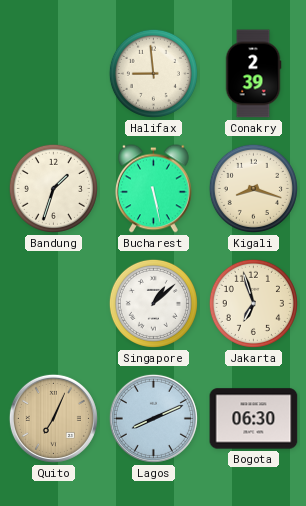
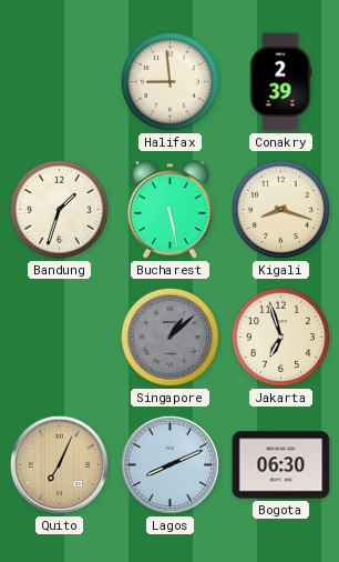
Singapore dial: white -> grey
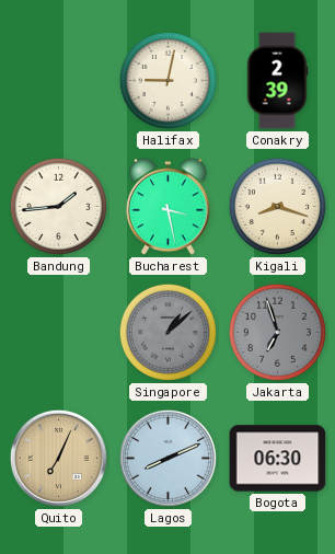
Halifax: 8:59 -> 9:02
Bandung: 1:33 -> 1:44
Bucharest: 5:28 -> 3:28
Jakarta dial: cream -> grey
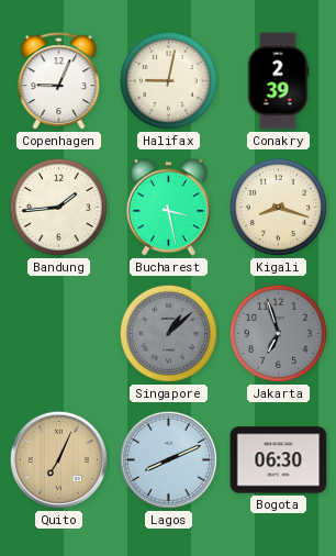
Copenhagen: none -> 9:04
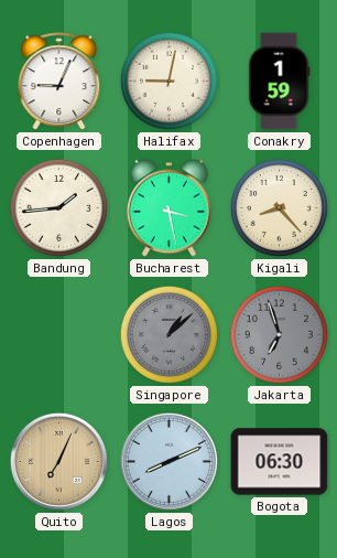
Conakry: 2:39 -> 1:59
Kigali: 8:18 -> 8:23
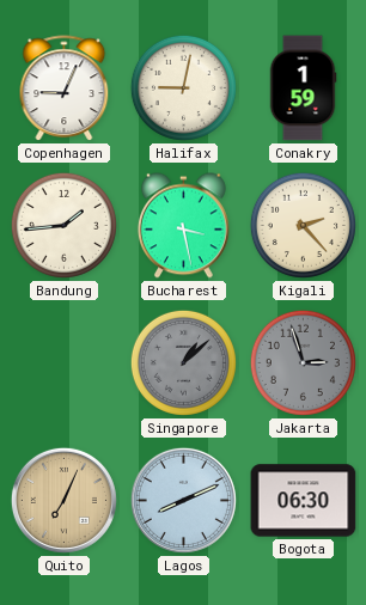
Kigali: 8:23 -> 2:23
Jakarta: 6:57 -> 2:57
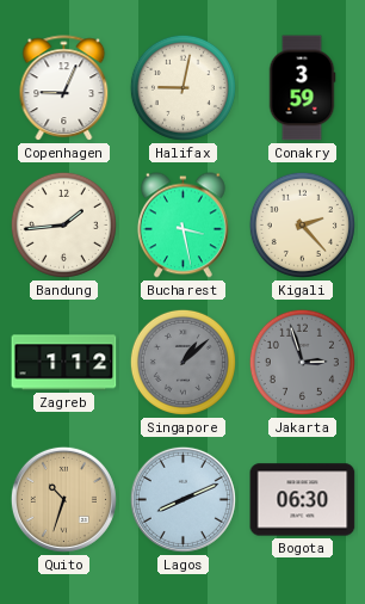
Conakry: 1:59 -> 3:59
Zagreb: none -> 1:12
Quito: 7:04 -> 10:33
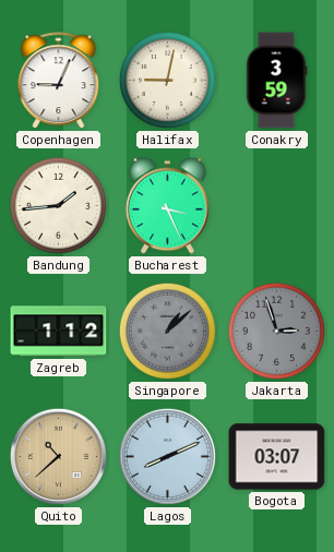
Bucharest: 3:28 -> 3:26
Kigali: 2:23 -> none
Quito: 10:33 -> 10:38
Bogota: 06:30 -> 03:07
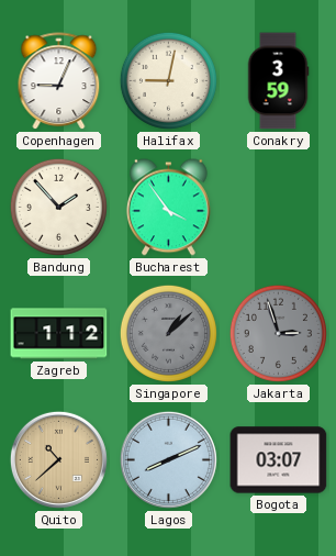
Bandung: 1:44 -> 1:53
Bucharest: 3:26 -> 3:54
